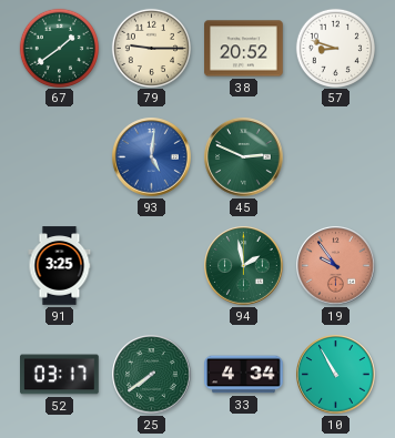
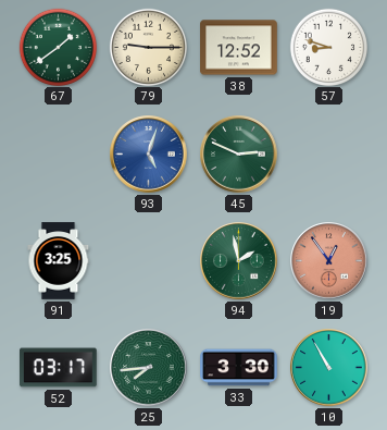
38: 20:52 -> 12:52
93: 5:01 -> 5:03
19: 9:54 -> 12:54
25: 7:39 -> 7:44
33: 4:34 -> 3:30
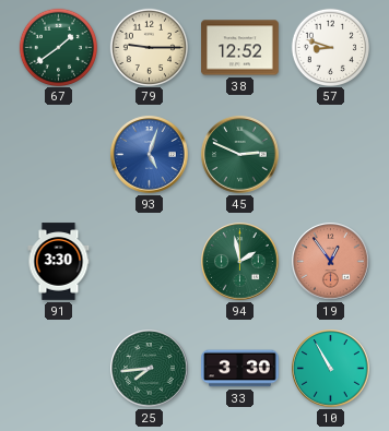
91: 3:25 -> 3:30
52: 03:17 -> none
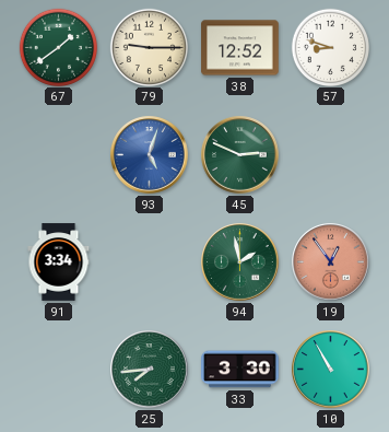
91: 3:30 -> 3:34
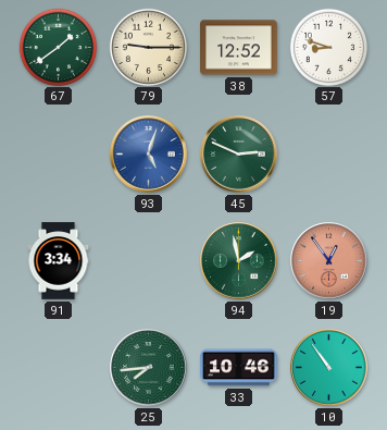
33: 3:30 -> 10:46
10: 10:55 -> 10:54
